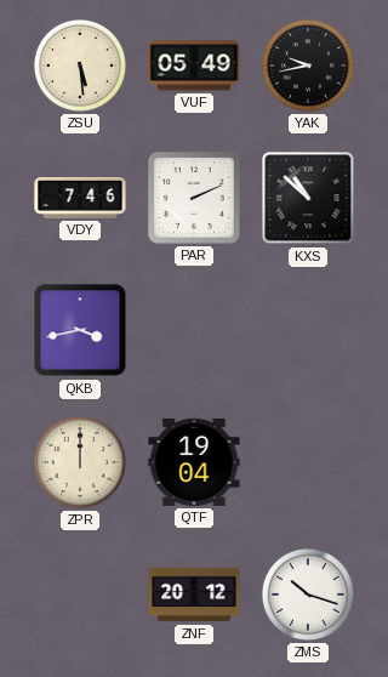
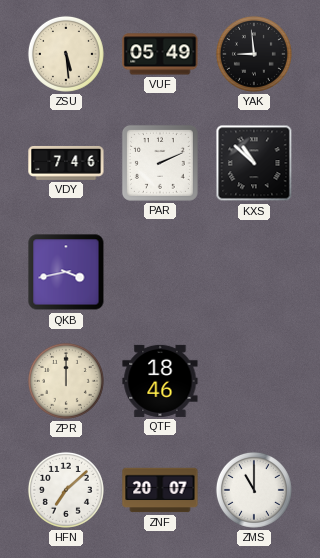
YAK: 9:43 -> 8:59
QTF: 19:04 -> 18:46
HFN: none -> 7:08
ZNF: 20:12 -> 20:07
ZMS: 10:18 -> 11:00
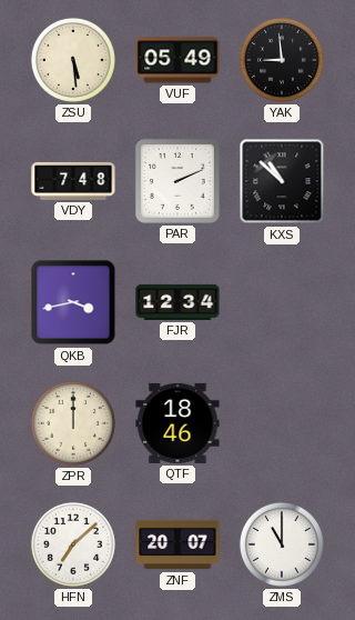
VDY: 7:46 -> 7:48
FJR: none -> 12:34
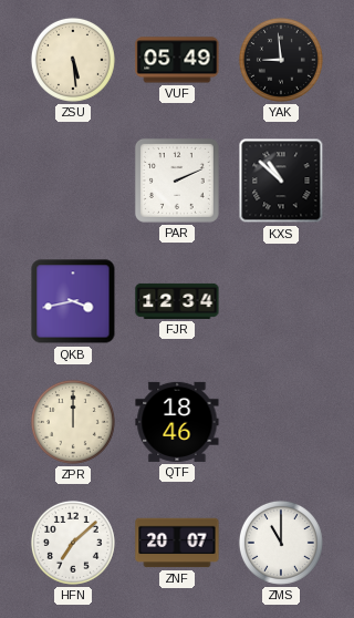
VDY: 7:48 -> none
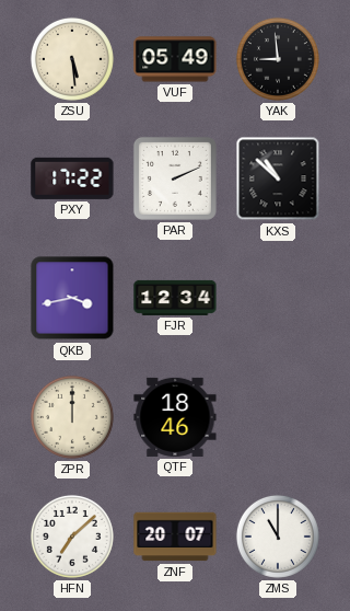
PXY: none -> 17:22
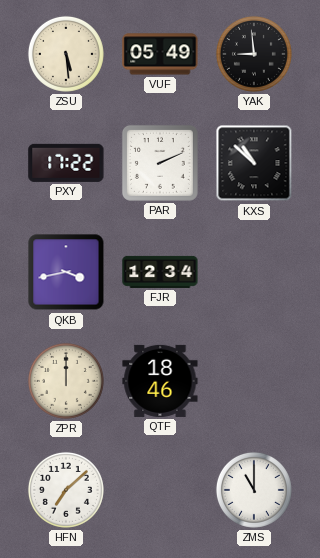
ZNF: 20:07 -> none
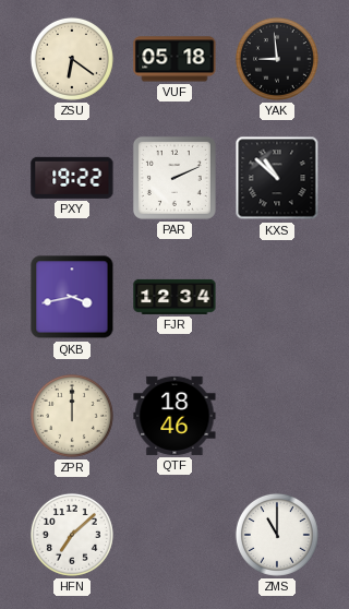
ZSU: 5:29 -> 6:21
VUF: 05:49 -> 05:18
PXY: 17:22 -> 19:22
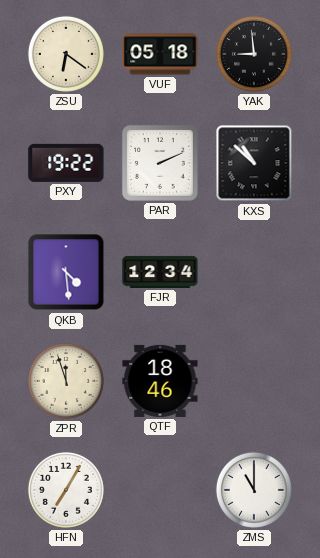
QKB: 3:43 -> 4:29
ZPR: 12:00 -> 11:57
HFN: 7:08 -> 7:05
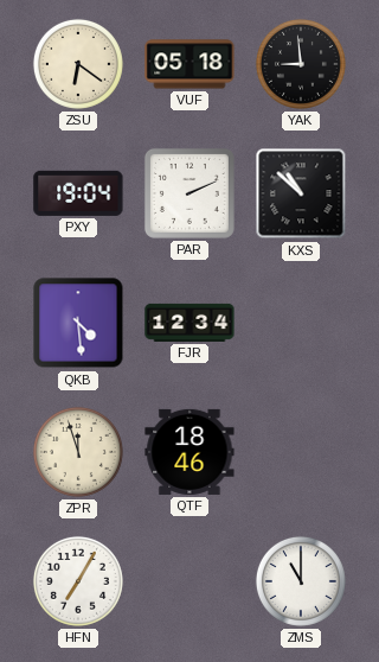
PXY: 19:22 -> 19:04
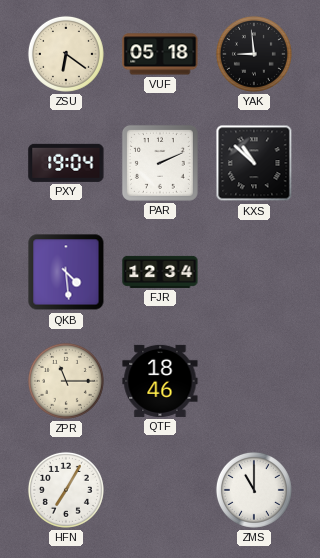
ZPR: 11:57 -> 11:15
